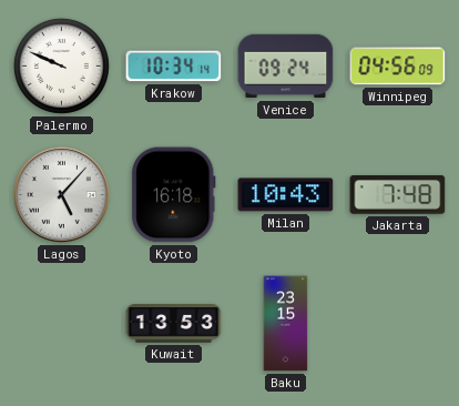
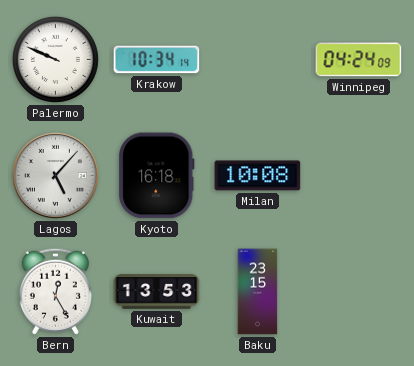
Venice: 09:24 -> none
Winnipeg: 04:56 -> 04:24
Milan: 10:43 -> 10:08
Jakarta: 7:48 -> none
Bern: none -> 12:25
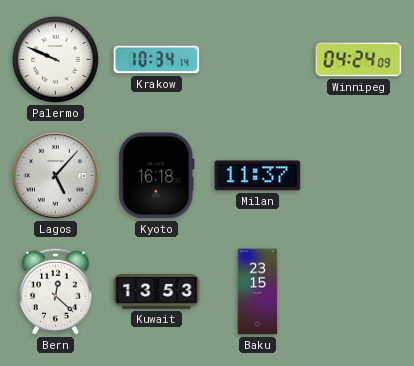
Milan: 10:08 -> 11:37
Bern: 12:25 -> 12:22
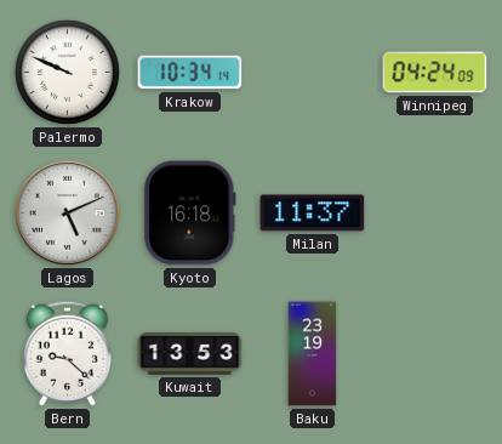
Lagos: 5:07 -> 5:11
Bern: 12:22 -> 9:22
Baku: 23:15 -> 23:19
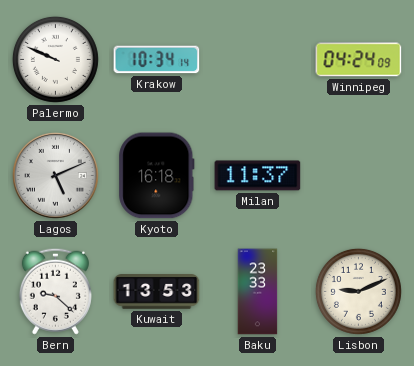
Baku: 23:19 -> 23:33
Lisbon: none -> 9:11
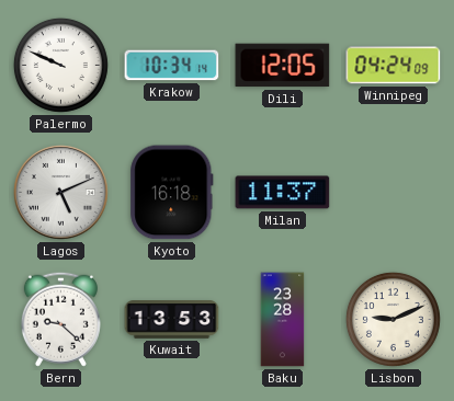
Dili: none -> 12:05
Baku: 23:33 -> 23:28
